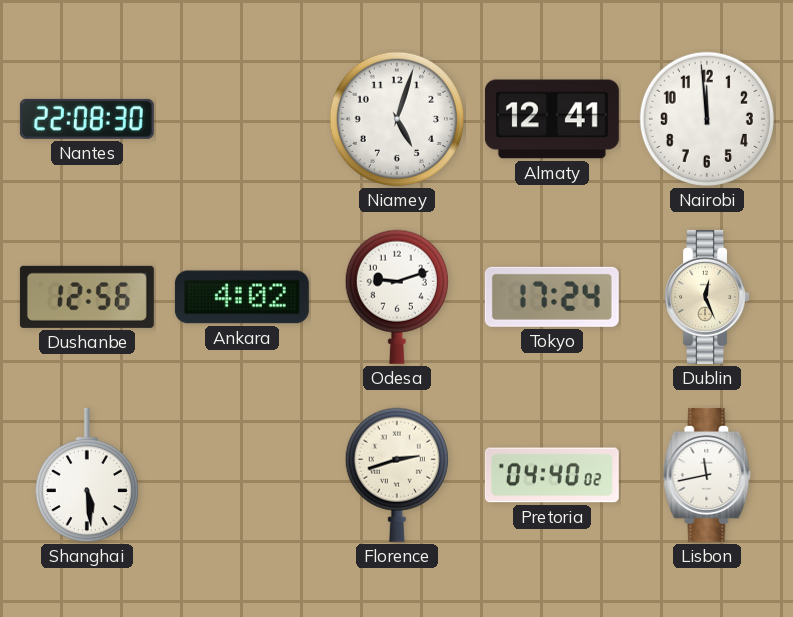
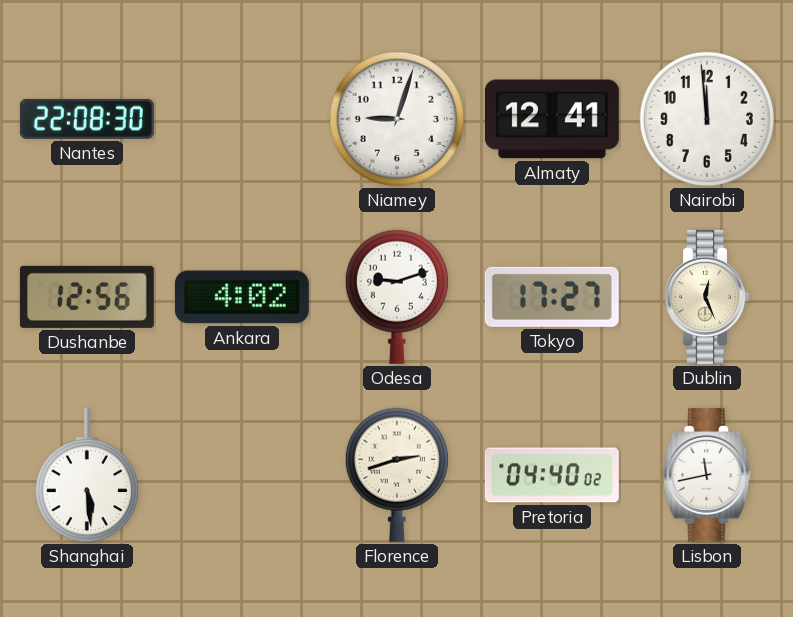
Niamey: 5:03 -> 9:03
Tokyo: 17:24 -> 17:27
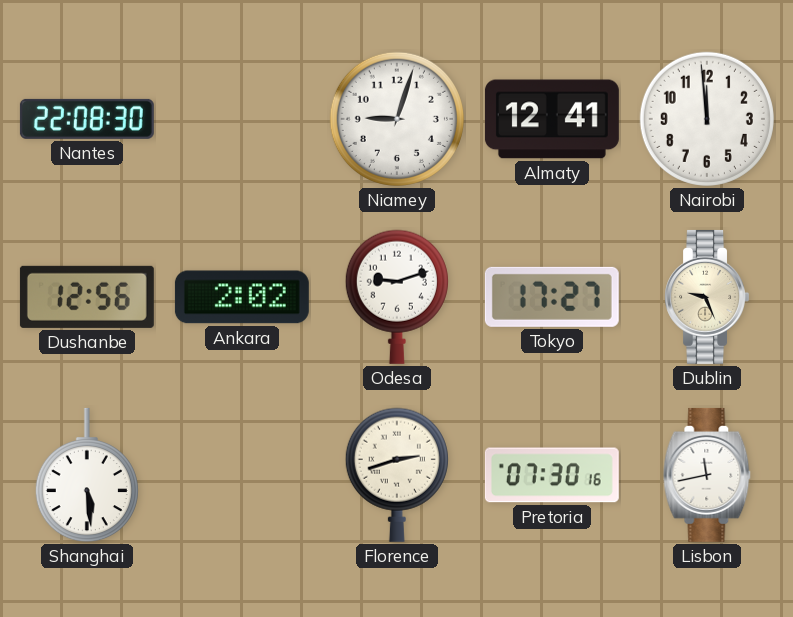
Ankara: 4:02 -> 2:02
Dublin: 12:26 -> 9:26
Pretoria: 04:40 -> 07:30
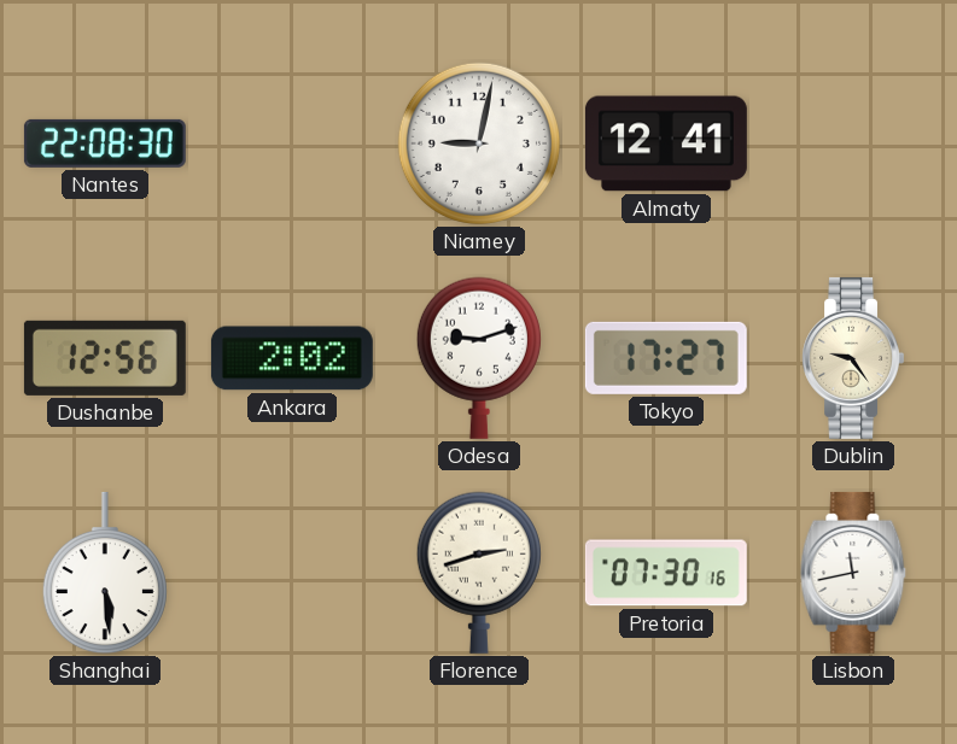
Niamey: 9:03 -> 9:02
Nairobi: 11:59 -> none
Dublin: 9:26 -> 9:24
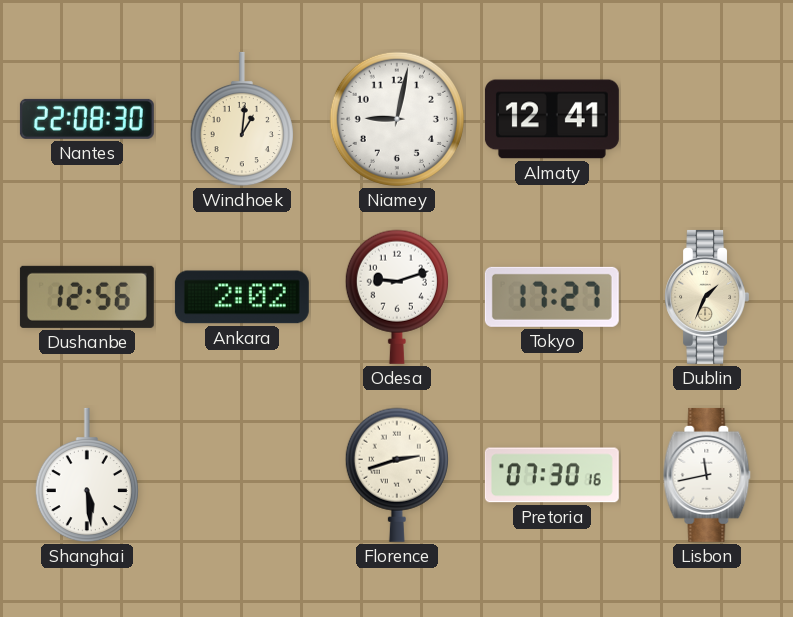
Windhoek: none -> 1:01
Dublin: 9:24 -> 1:34
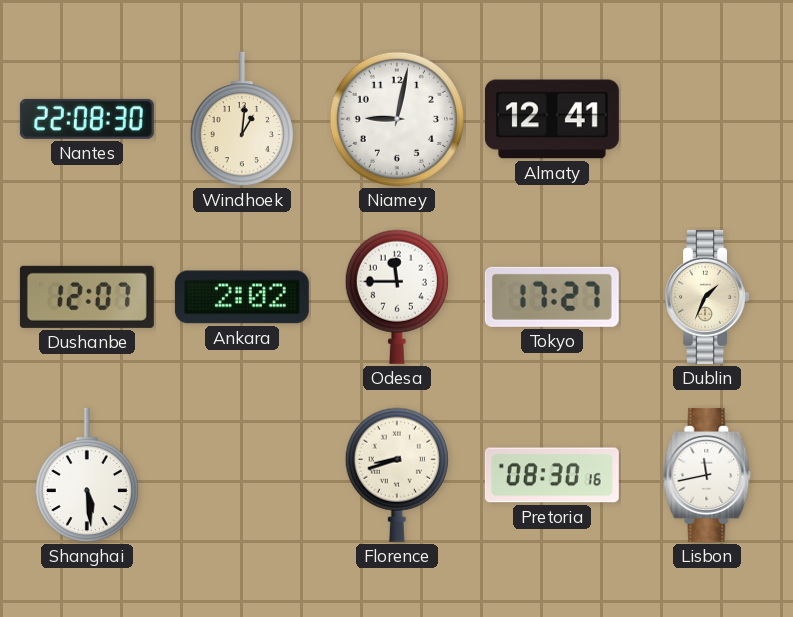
Dushanbe: 12:56 -> 12:07
Odesa: 9:12 -> 11:45
Florence: 2:42 -> 8:42
Pretoria: 07:30 -> 08:30
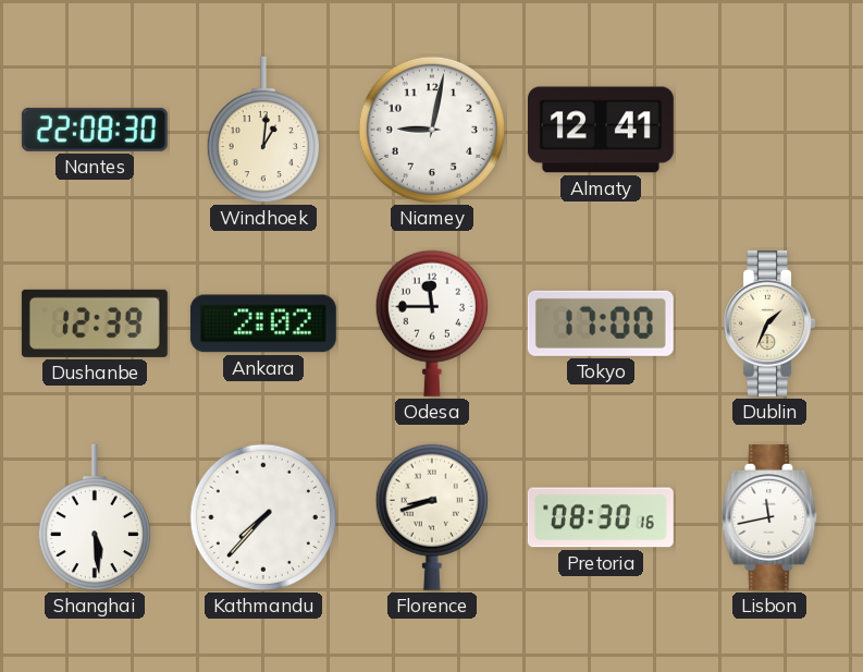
Dushanbe: 12:07 -> 12:39
Tokyo: 17:27 -> 17:00
Kathmandu: none -> 7:37
